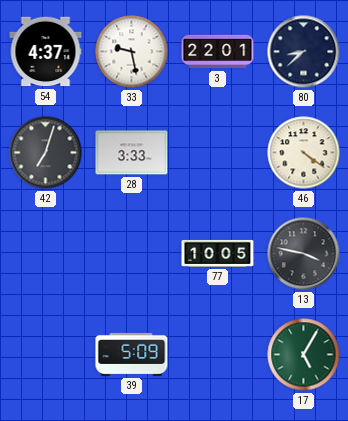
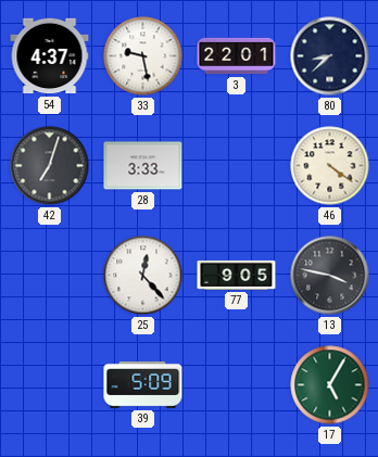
25: none -> 12:23
77: 10:05 -> 9:05
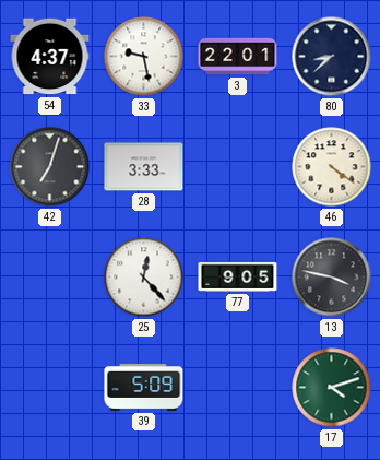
17: 5:05 -> 4:12
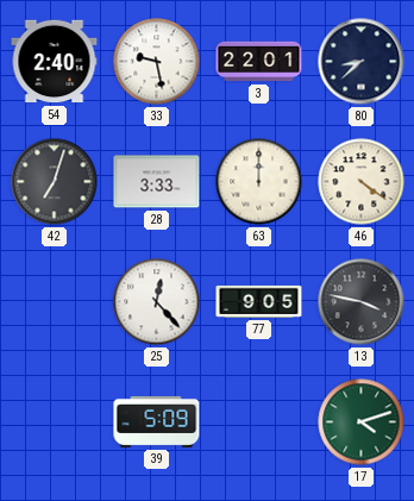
54: 4:37 -> 2:40
63: none -> 12:00
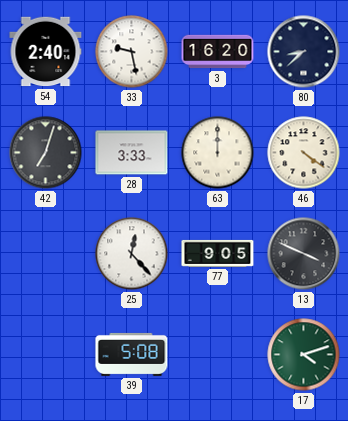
3: 22:01 -> 16:20
13: 3:47 -> 3:49
39: 5:09 -> 5:08
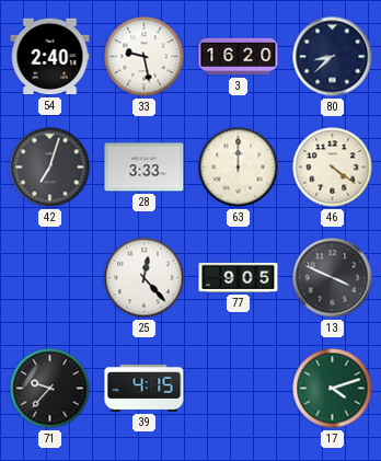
71: none -> 9:37
39: 5:08 -> 4:15
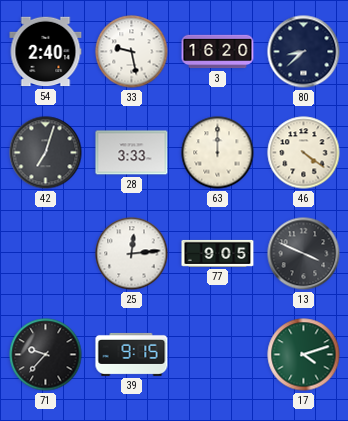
25: 12:23 -> 12:14
39: 4:15 -> 9:15
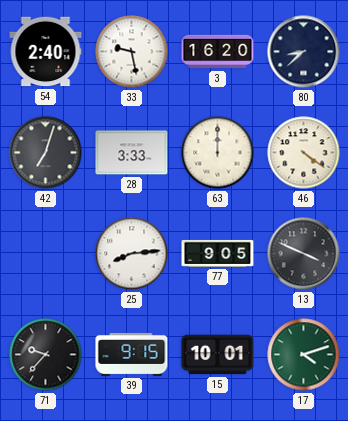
25: 12:14 -> 8:14
15: none -> 10:01
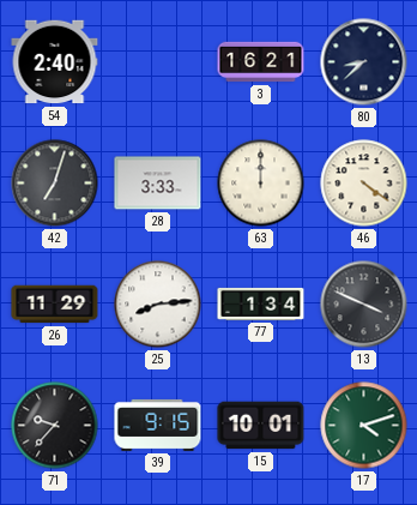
33: 9:28 -> none
3: 16:20 -> 16:21
26: none -> 11:29
77: 9:05 -> 1:34
